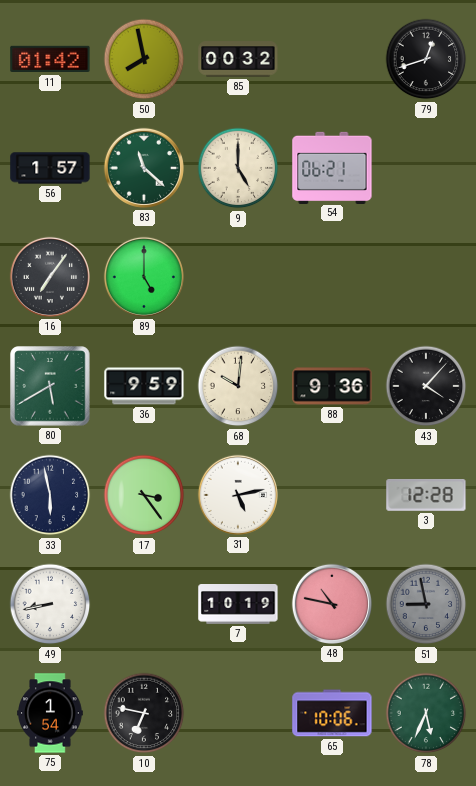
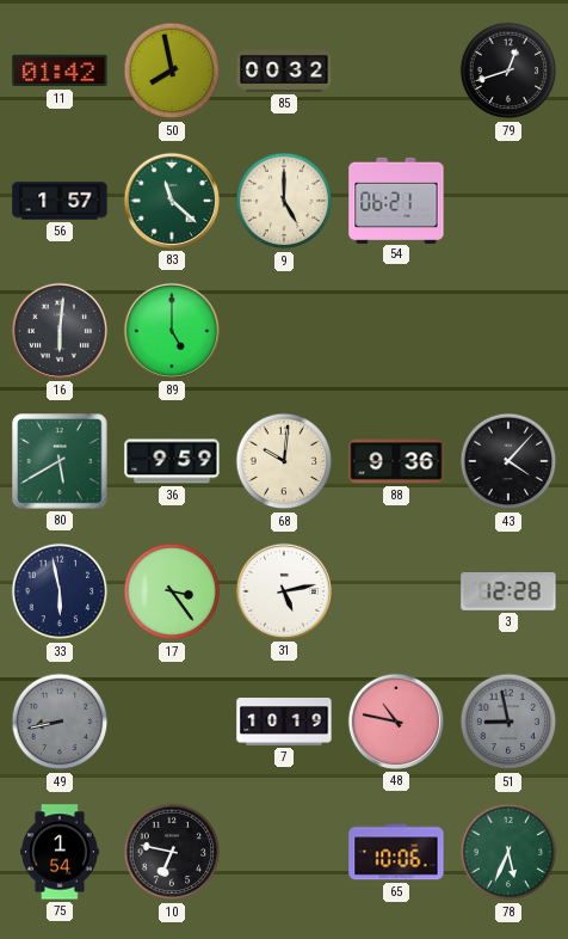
16: 7:06 -> 6:01
49 dial: white -> grey
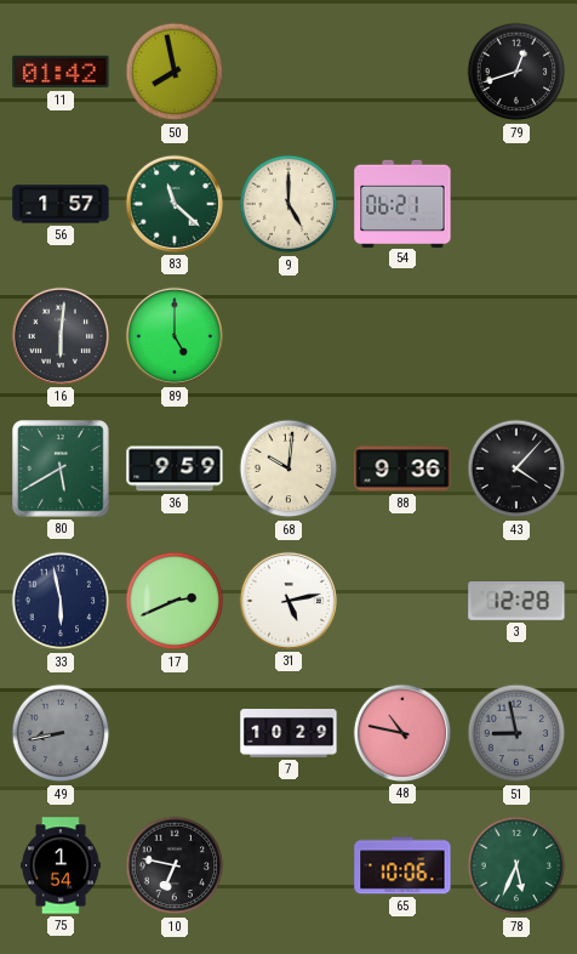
85: 00:32 -> none
17: 3:24 -> 2:41
7: 10:19 -> 10:29
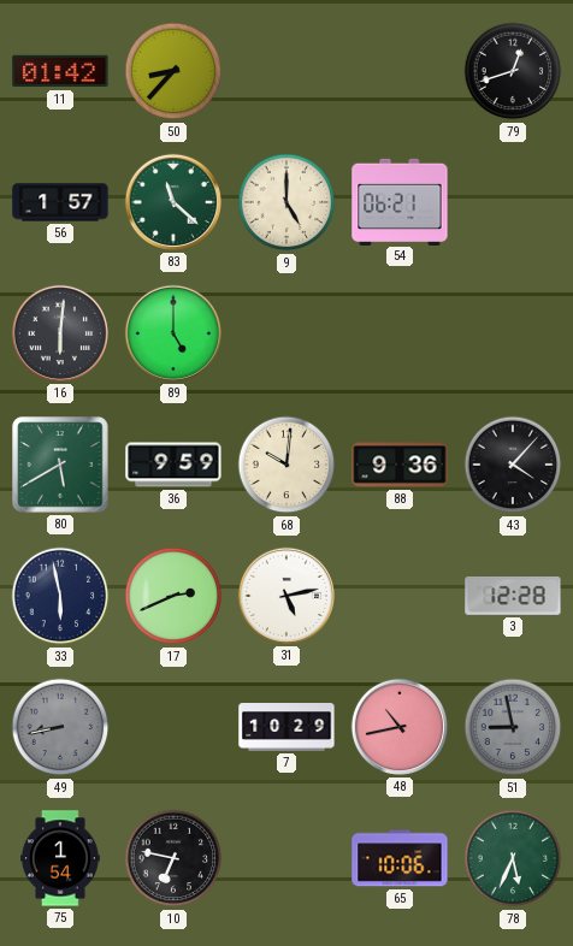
50: 7:58 -> 8:37
48: 10:47 -> 10:43
